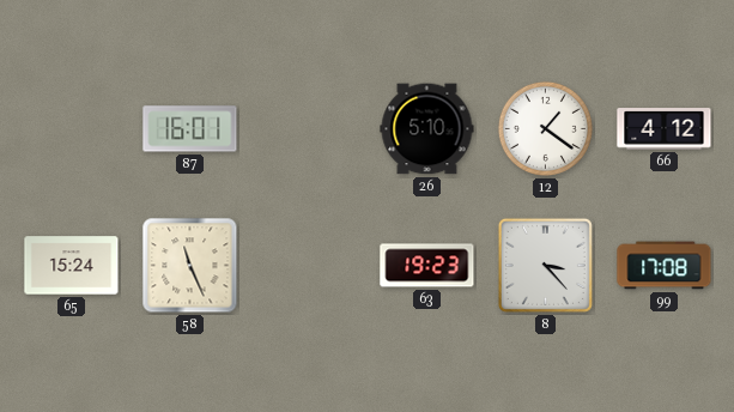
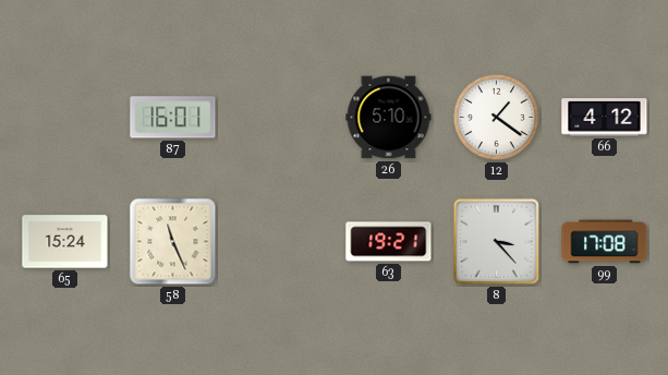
63: 19:23 -> 19:21
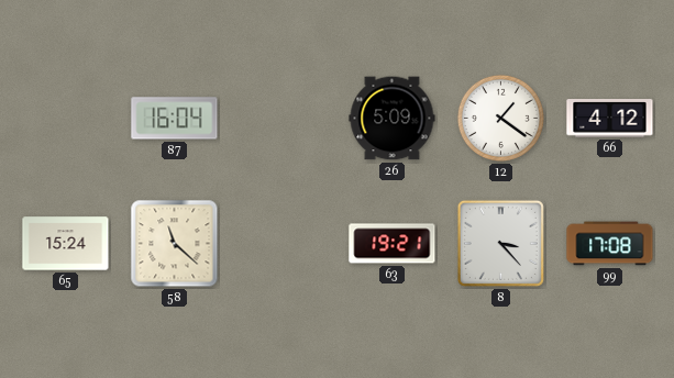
87: 16:01 -> 16:04
26: 5:10 -> 5:09
58: 11:26 -> 11:22
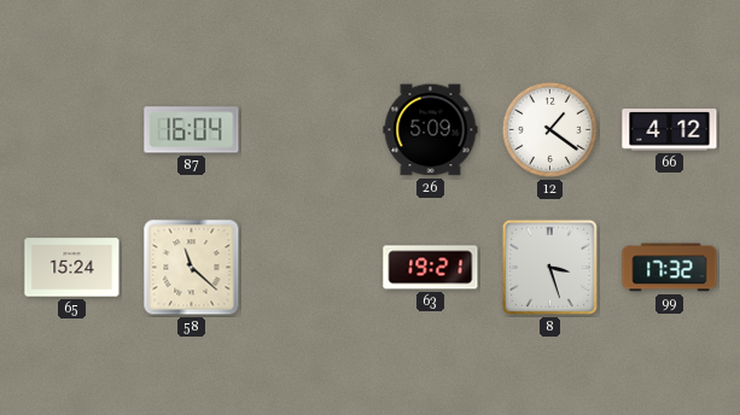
8: 3:23 -> 3:27
99: 17:08 -> 17:32
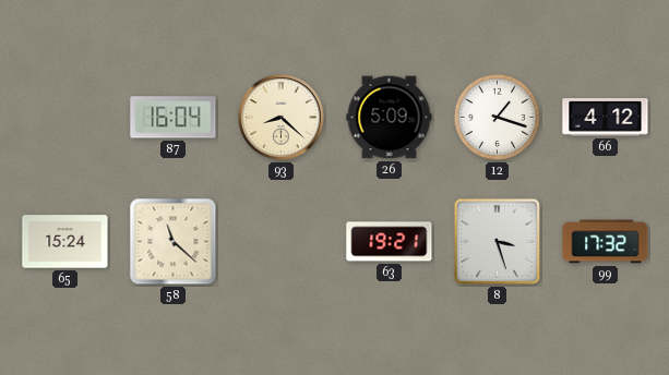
93: none -> 8:22
12: 1:21 -> 1:18
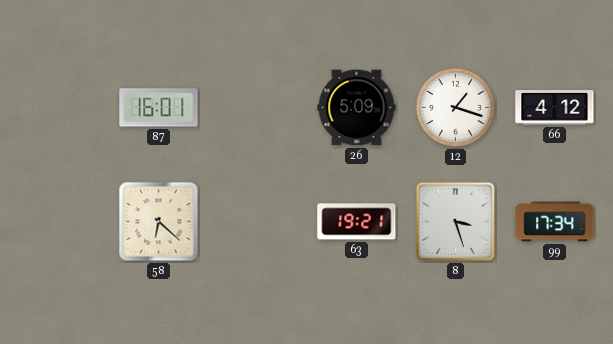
87: 16:04 -> 16:01
93: 8:22 -> none
65: 15:24 -> none
58: 11:22 -> 6:22
99: 17:32 -> 17:34
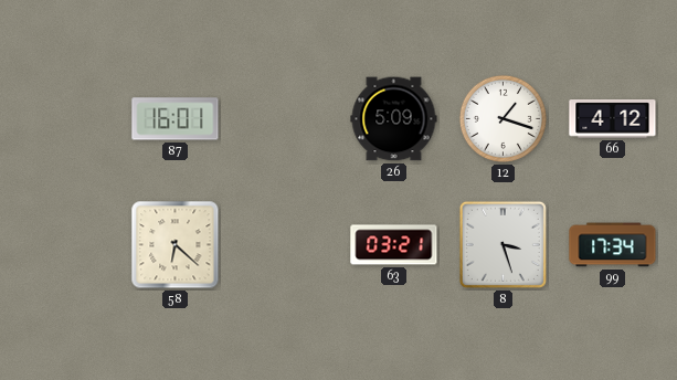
63: 19:21 -> 03:21
